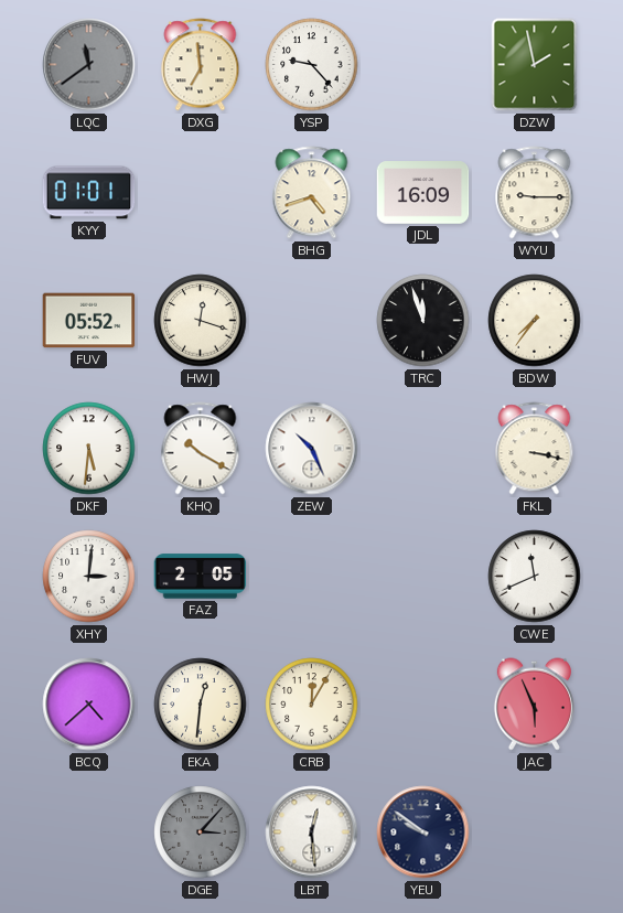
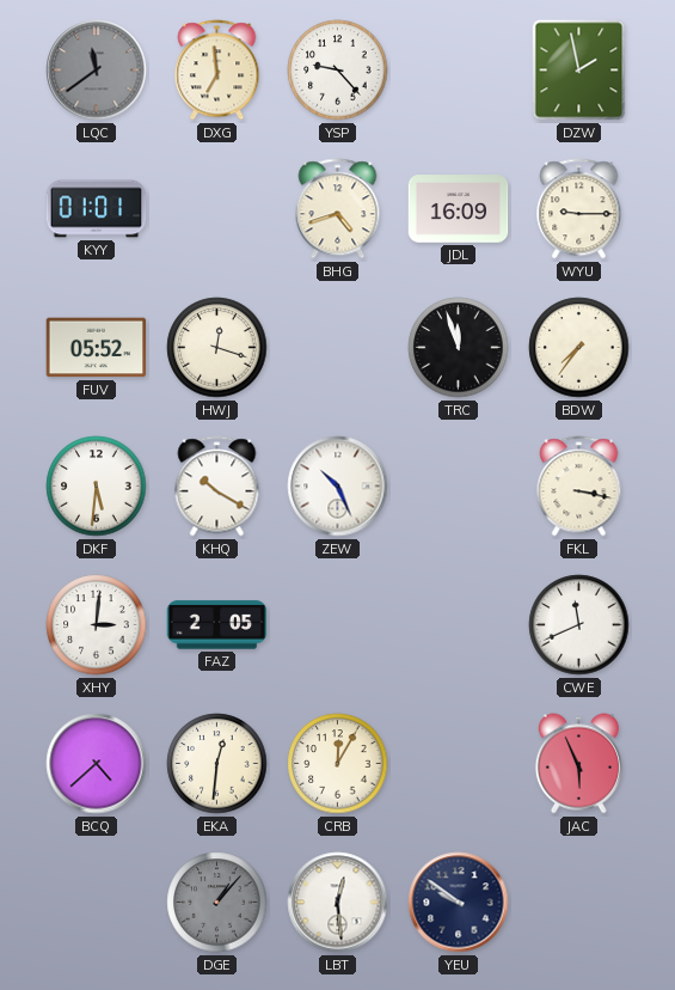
DGE: 3:07 -> 1:07
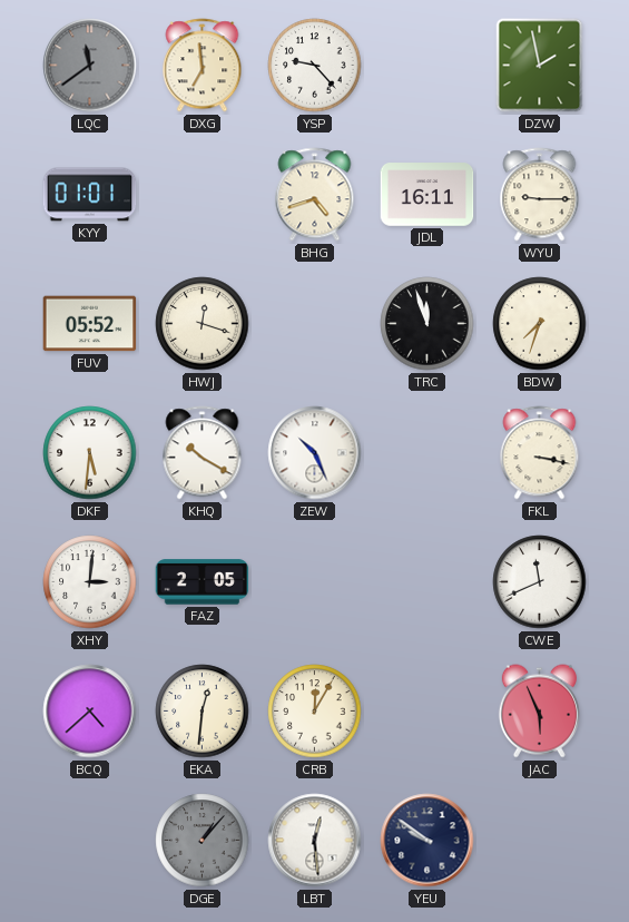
JDL: 16:09 -> 16:11
BDW: 7:36 -> 7:33
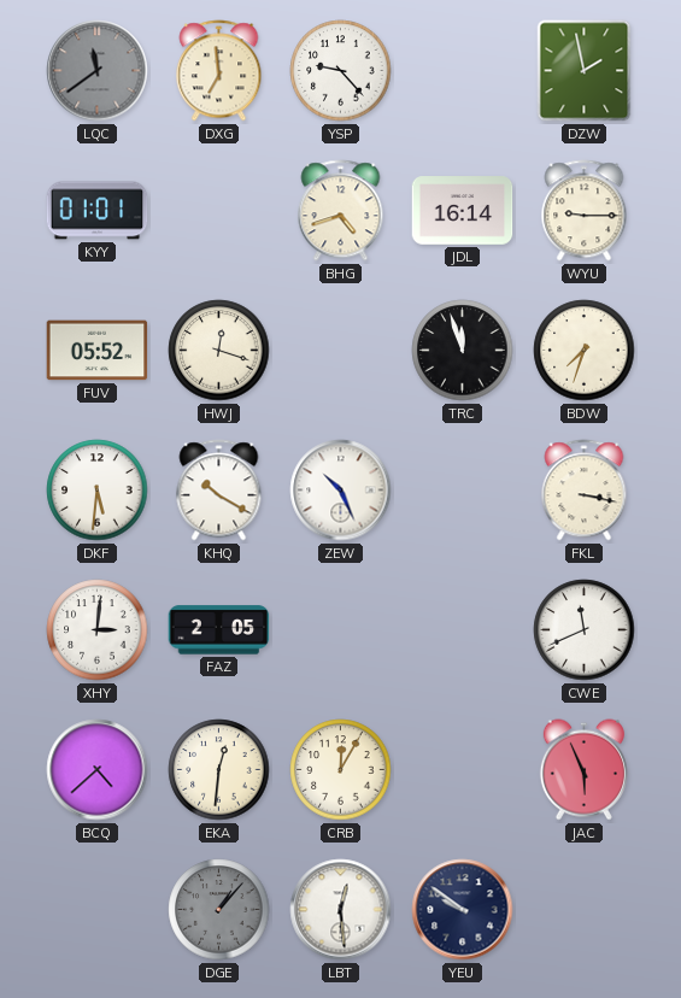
JDL: 16:11 -> 16:14
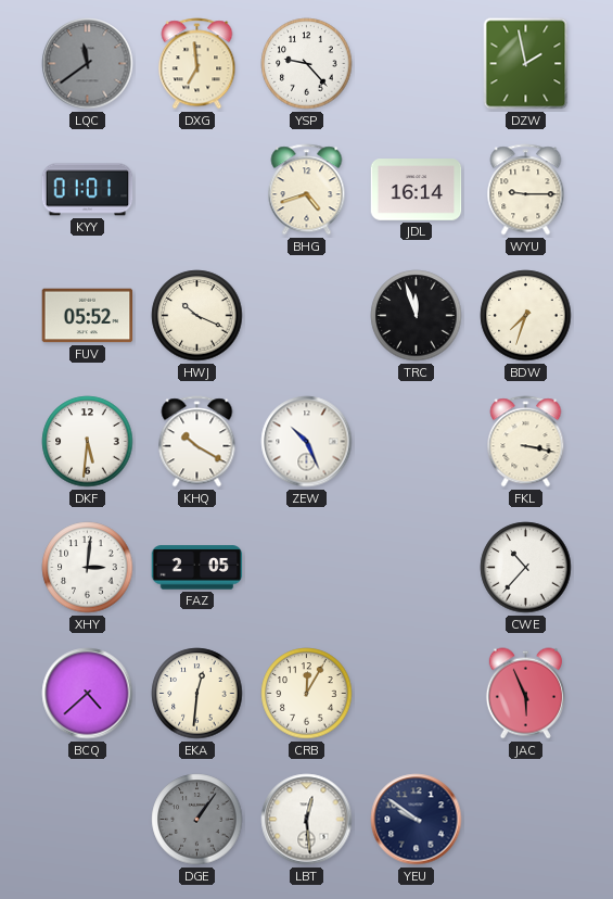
HWJ: 12:18 -> 10:19
CWE: 11:41 -> 10:37
DGE: 1:07 -> 1:06
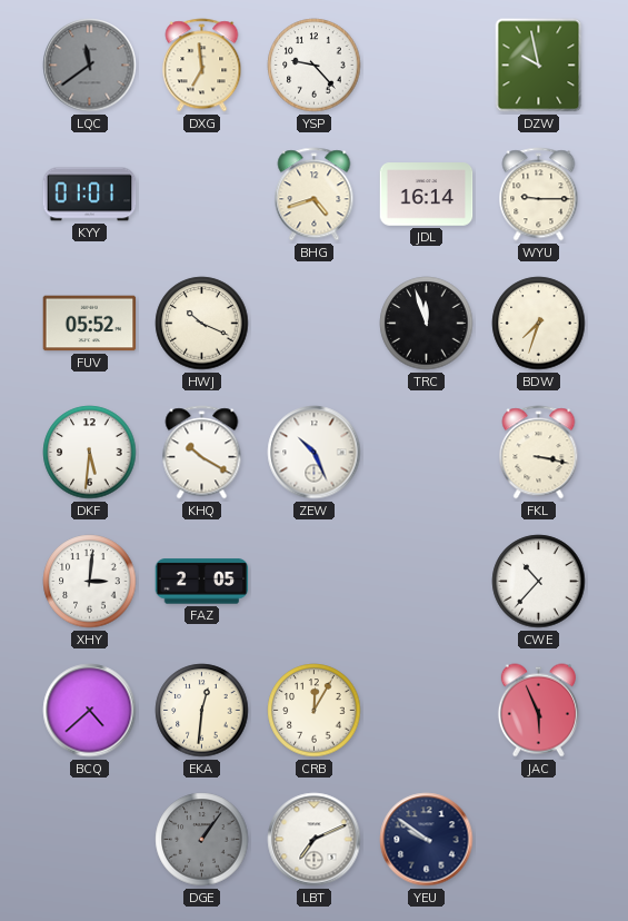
DZW: 1:58 -> 9:58
LBT: 12:29 -> 7:11
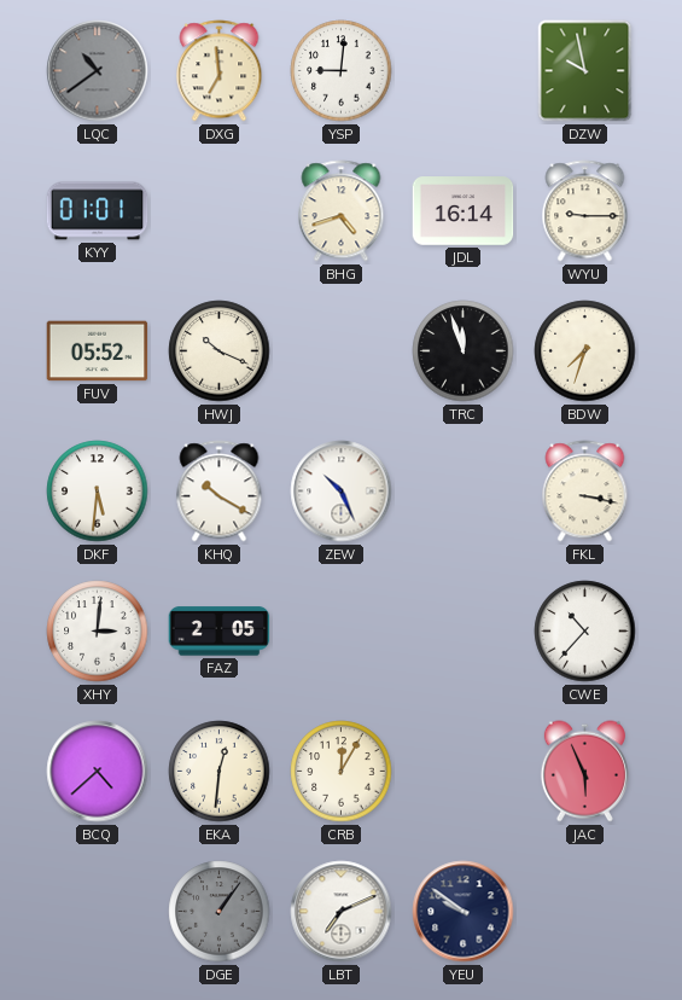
LQC: 11:39 -> 10:39
YSP: 9:23 -> 9:01
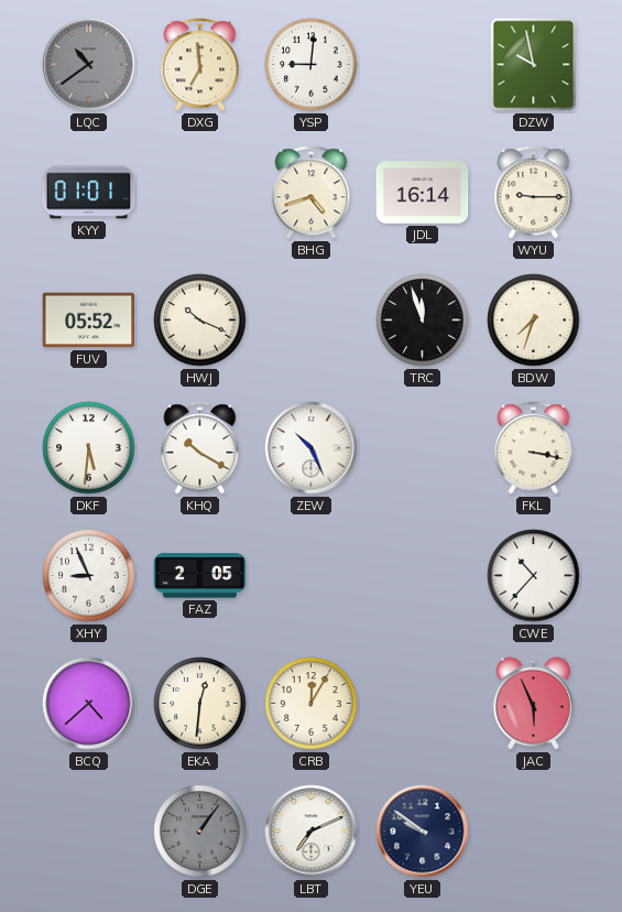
XHY: 3:01 -> 8:56
